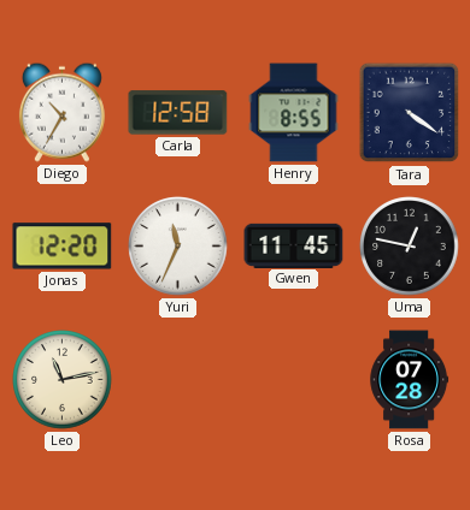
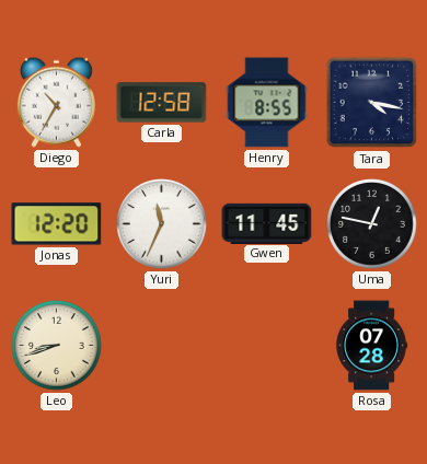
Tara: 4:21 -> 4:17
Leo: 11:13 -> 8:42
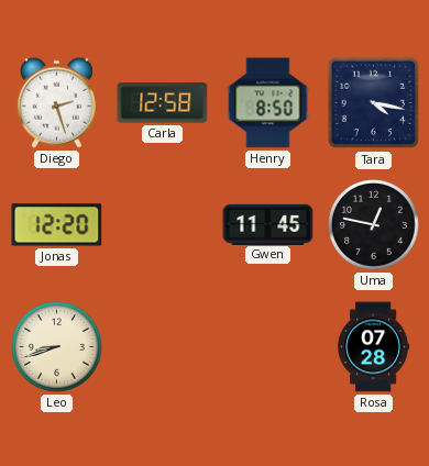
Diego: 10:35 -> 2:27
Henry: 8:55 -> 8:50
Yuri: 11:34 -> none
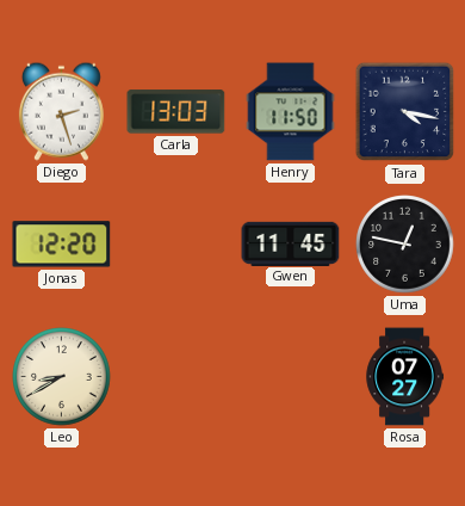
Carla: 12:58 -> 13:03
Henry: 8:50 -> 11:50
Leo: 8:42 -> 8:40
Rosa: 07:28 -> 07:27
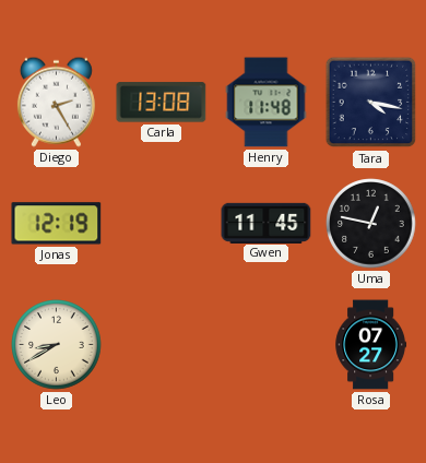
Diego: 2:27 -> 2:25
Carla: 13:03 -> 13:08
Henry: 11:50 -> 11:48
Jonas: 12:20 -> 12:19
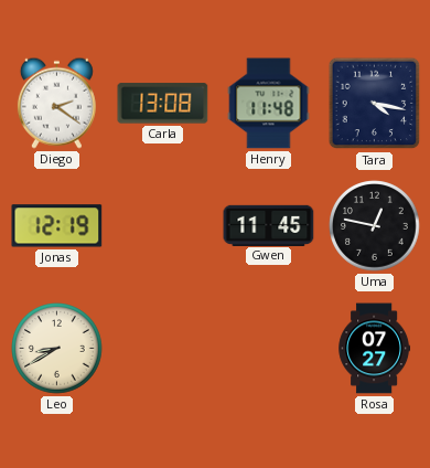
Diego: 2:25 -> 2:21
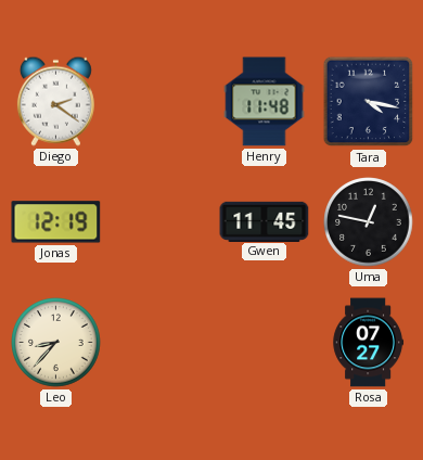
Carla: 13:08 -> none
Leo: 8:40 -> 8:37
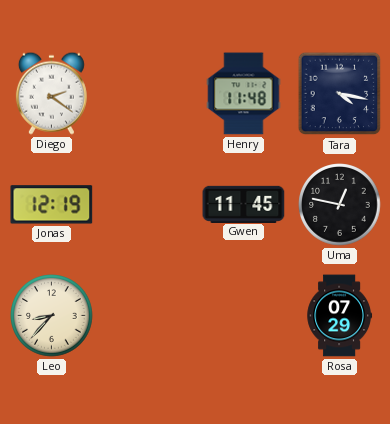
Rosa: 07:27 -> 07:29
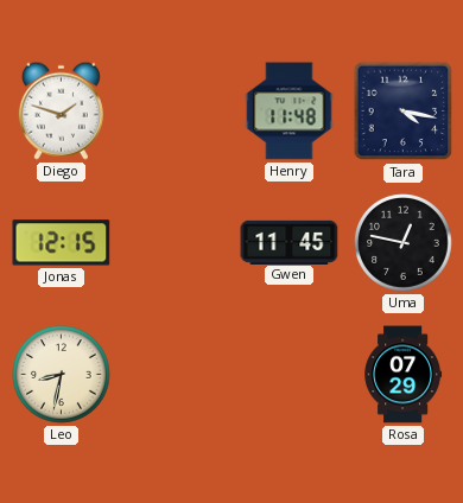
Diego: 2:21 -> 1:48
Jonas: 12:19 -> 12:15
Leo: 8:37 -> 8:32
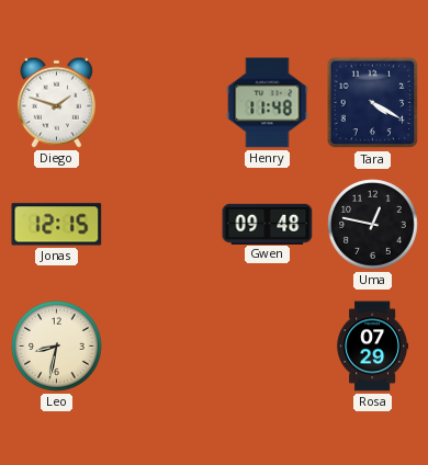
Tara: 4:17 -> 4:20
Gwen: 11:45 -> 09:48
